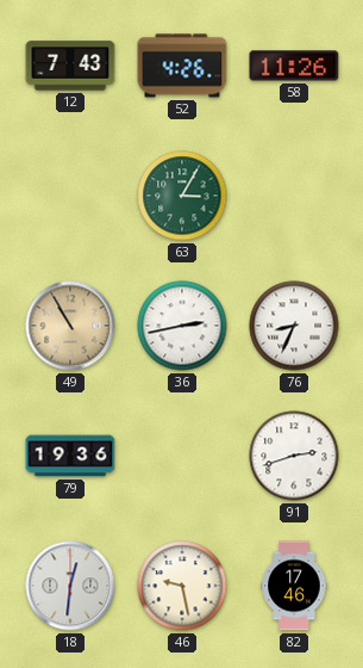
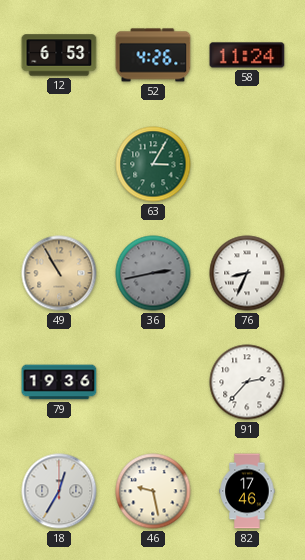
12: 7:43 -> 6:53
58: 11:26 -> 11:24
36 dial: white -> grey
91: 2:42 -> 2:37
18: 12:31 -> 12:35
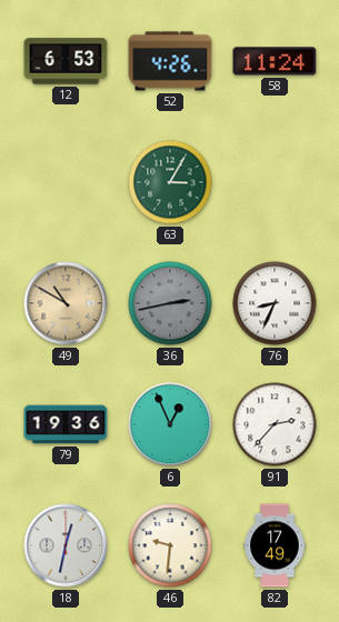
49: 10:55 -> 10:50
6: none -> 12:56
18: 12:35 -> 12:32
46: 9:28 -> 9:31
82: 17:46 -> 17:49
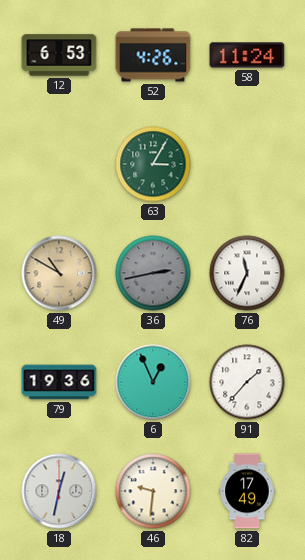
76: 8:34 -> 11:34
91: 2:37 -> 1:37
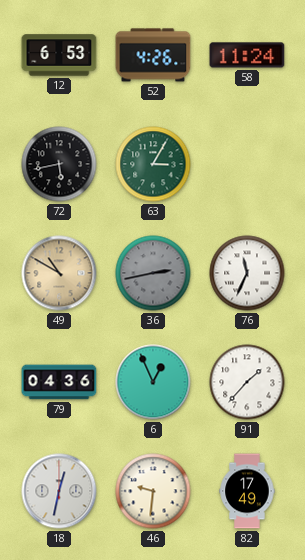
72: none -> 5:43
79: 19:36 -> 04:36
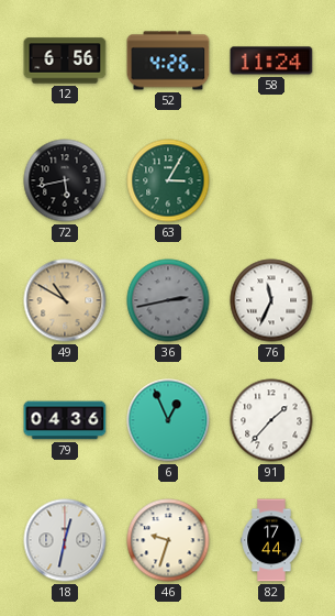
12: 6:53 -> 6:56
46: 9:31 -> 9:33
82: 17:49 -> 17:44
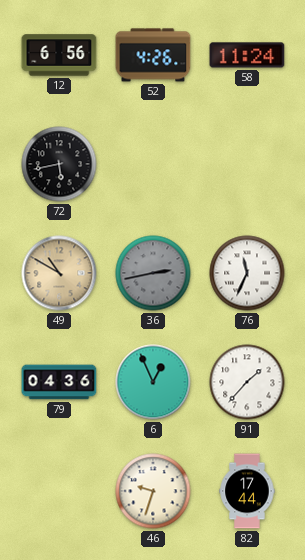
63: 3:05 -> none
18: 12:32 -> none
